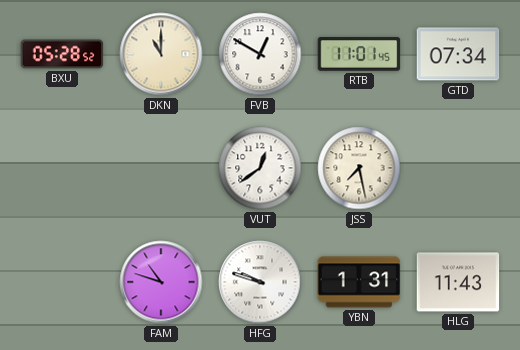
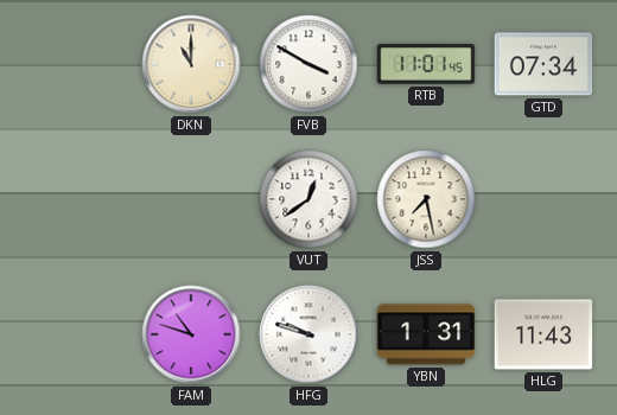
BXU: 05:28 -> none
FVB: 12:50 -> 3:50
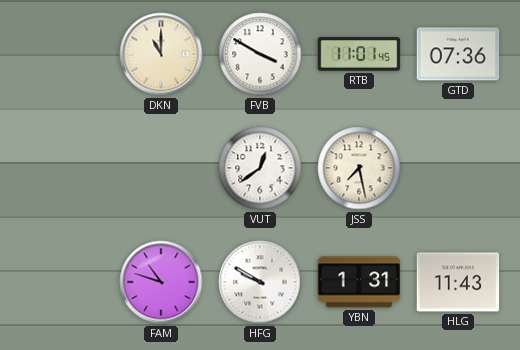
GTD: 07:34 -> 07:36
HFG: 9:48 -> 9:50
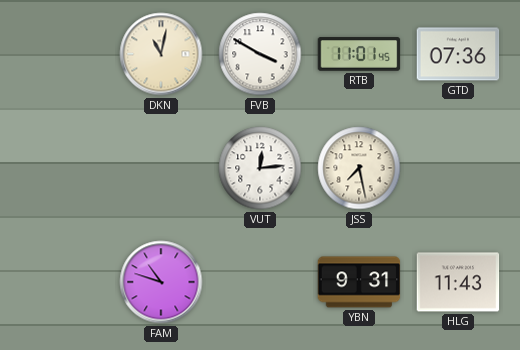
DKN: 11:00 -> 11:02
VUT: 12:39 -> 12:14
HFG: 9:50 -> none
YBN: 1:31 -> 9:31
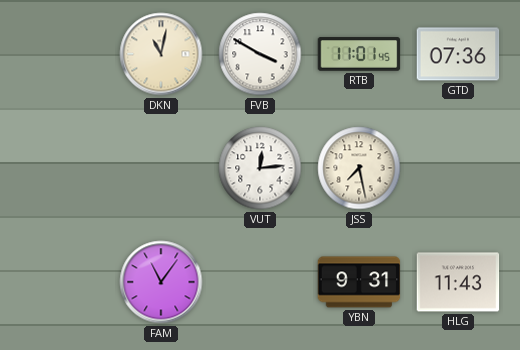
FAM: 10:48 -> 11:06
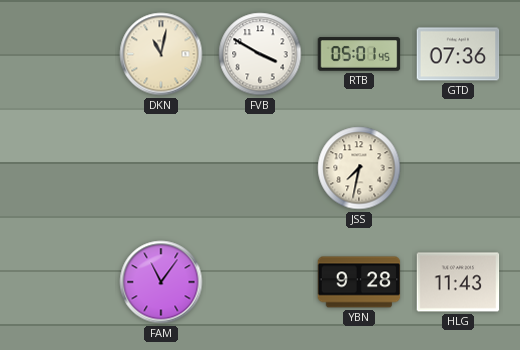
RTB: 11:01 -> 05:01
VUT: 12:14 -> none
JSS: 7:28 -> 7:32
YBN: 9:31 -> 9:28
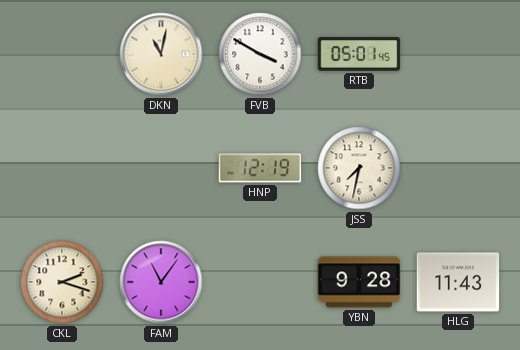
GTD: 07:36 -> none
HNP: none -> 12:19
CKL: none -> 2:18
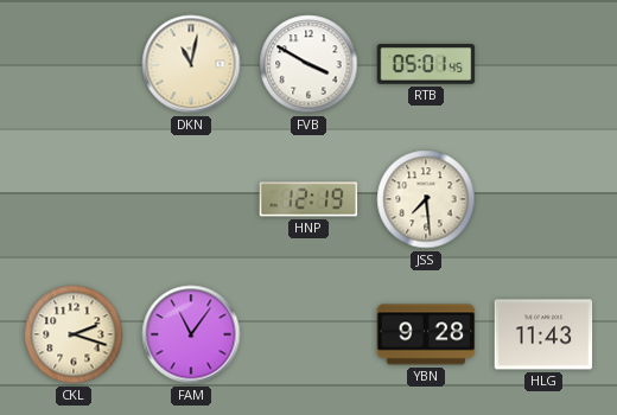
JSS: 7:32 -> 7:29
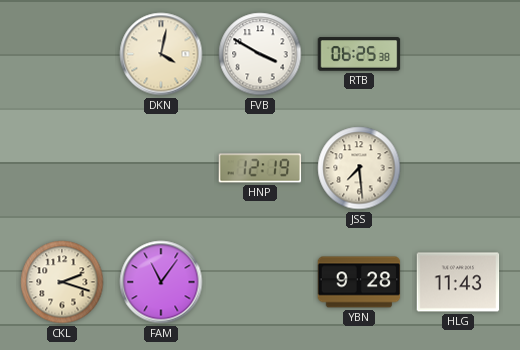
DKN: 11:02 -> 4:02
RTB: 05:01 -> 06:25
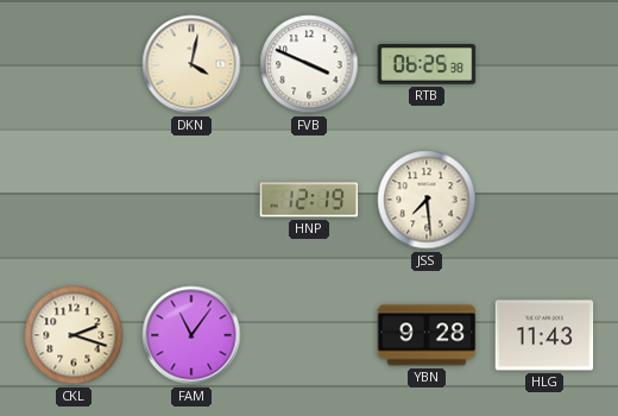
FVB: 3:50 -> 3:49
